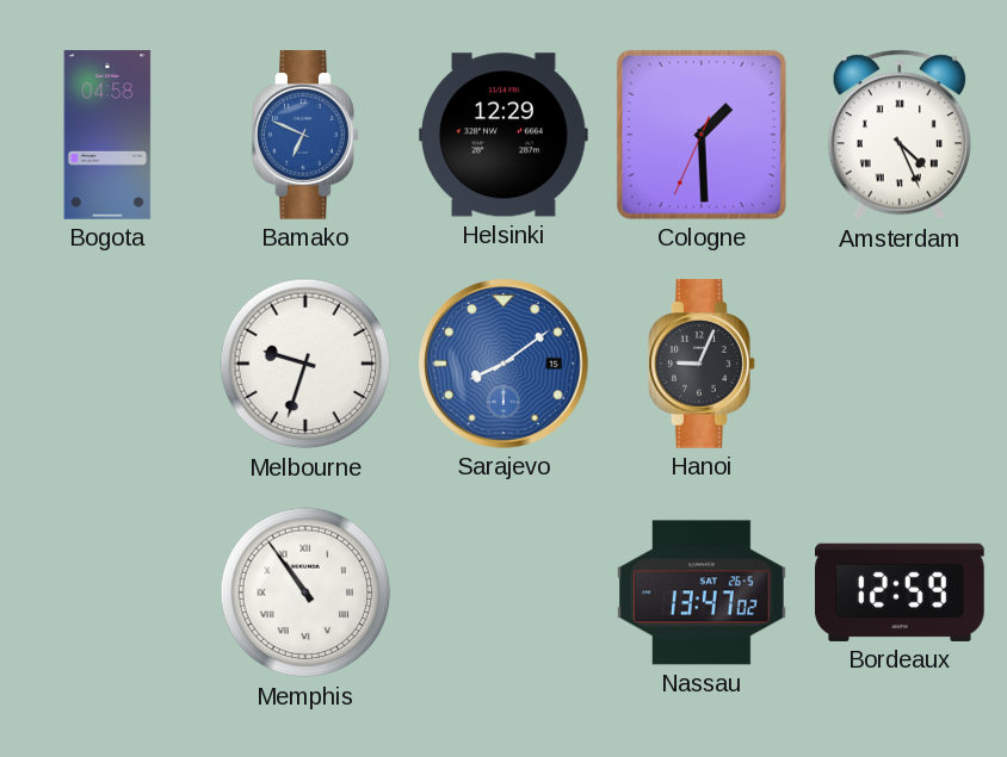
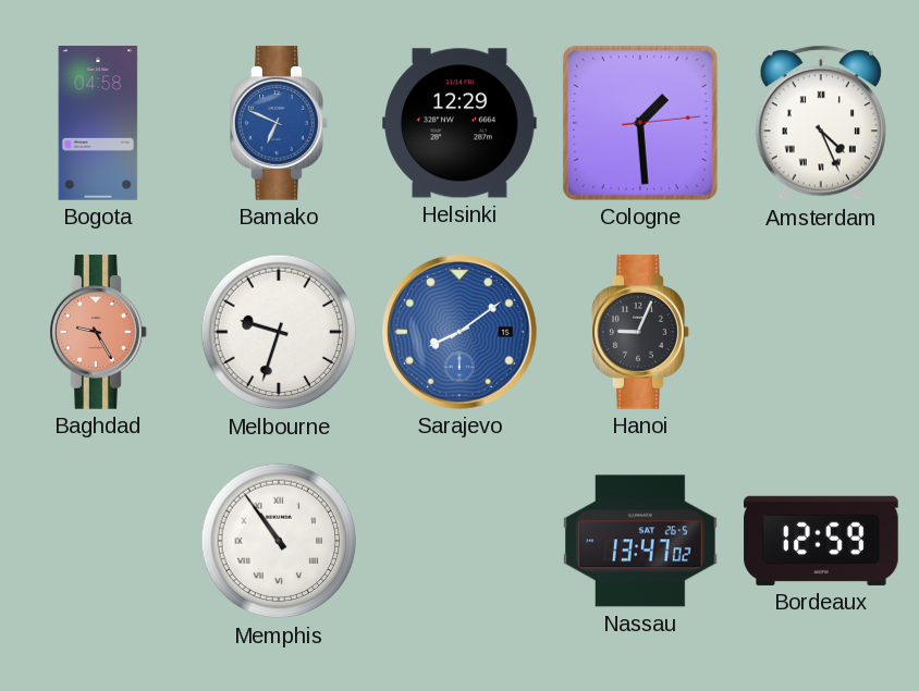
Cologne: 1:29:34 -> 1:29:14
Baghdad: none -> 9:25
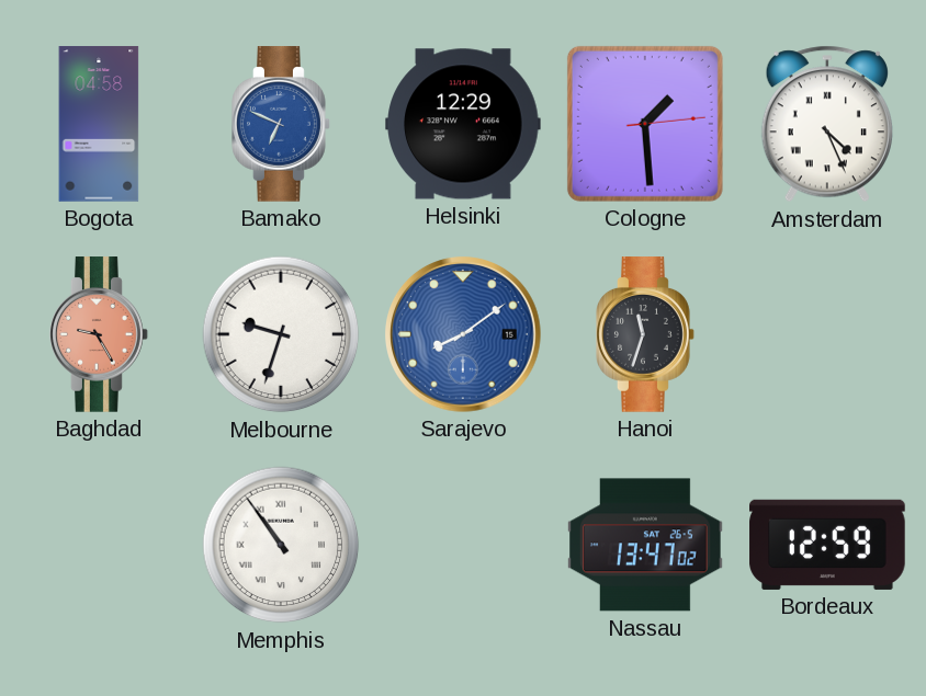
Hanoi: 9:04 -> 11:33
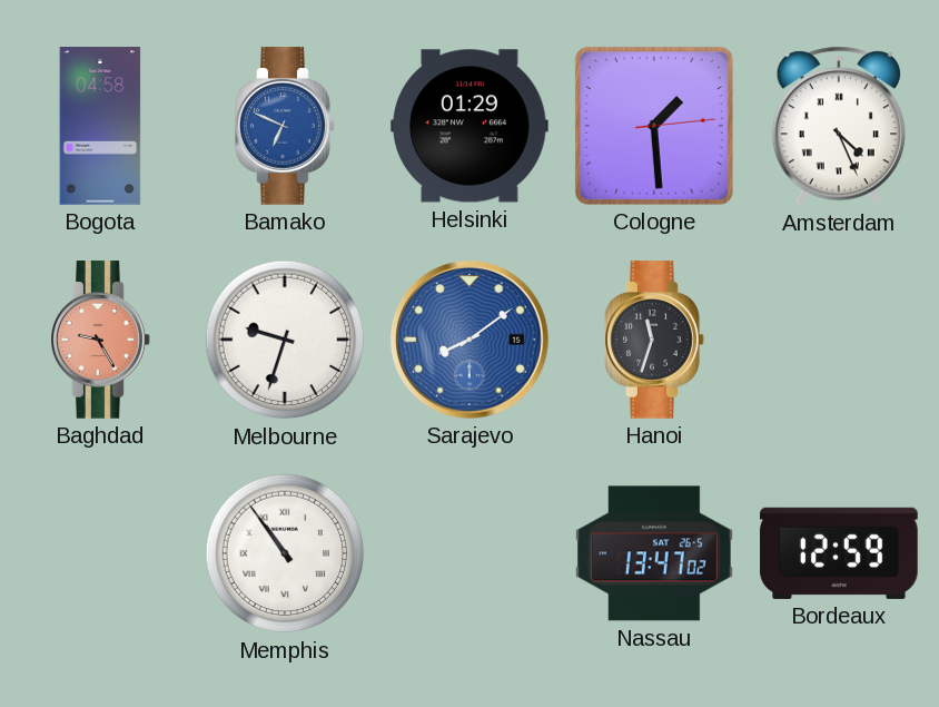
Helsinki: 12:29 -> 01:29
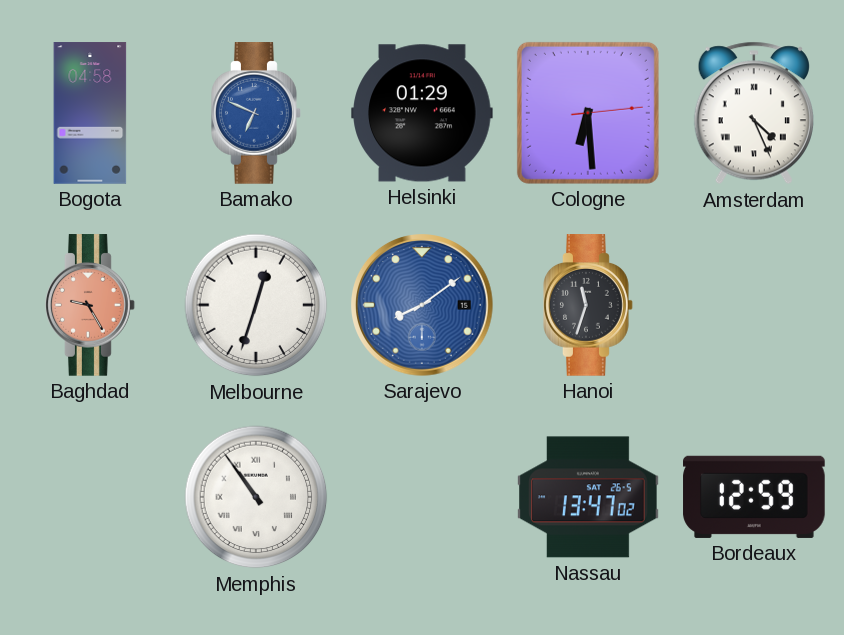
Cologne: 1:29 -> 6:29
Melbourne: 9:33 -> 12:33
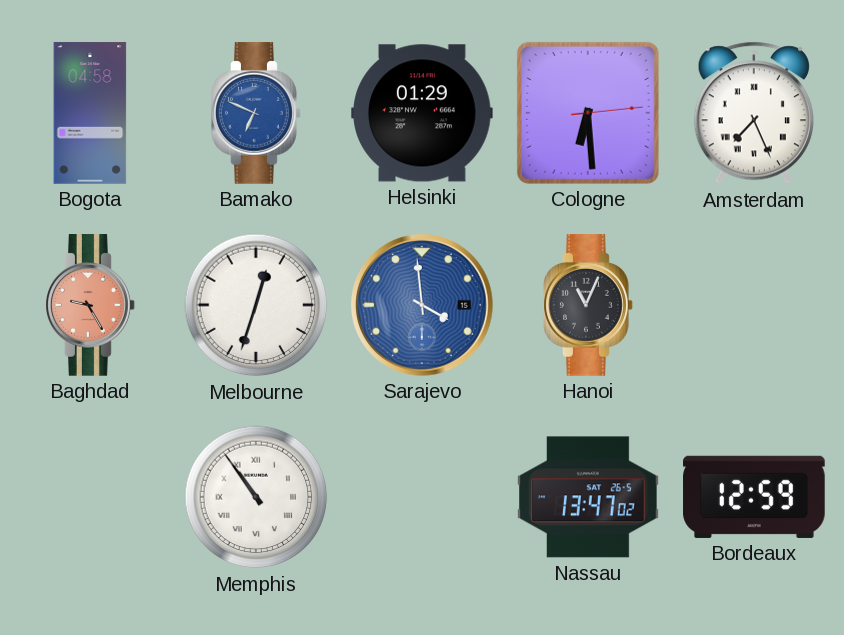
Amsterdam: 4:26 -> 7:26
Sarajevo: 8:09 -> 3:59
Hanoi: 11:33 -> 11:04
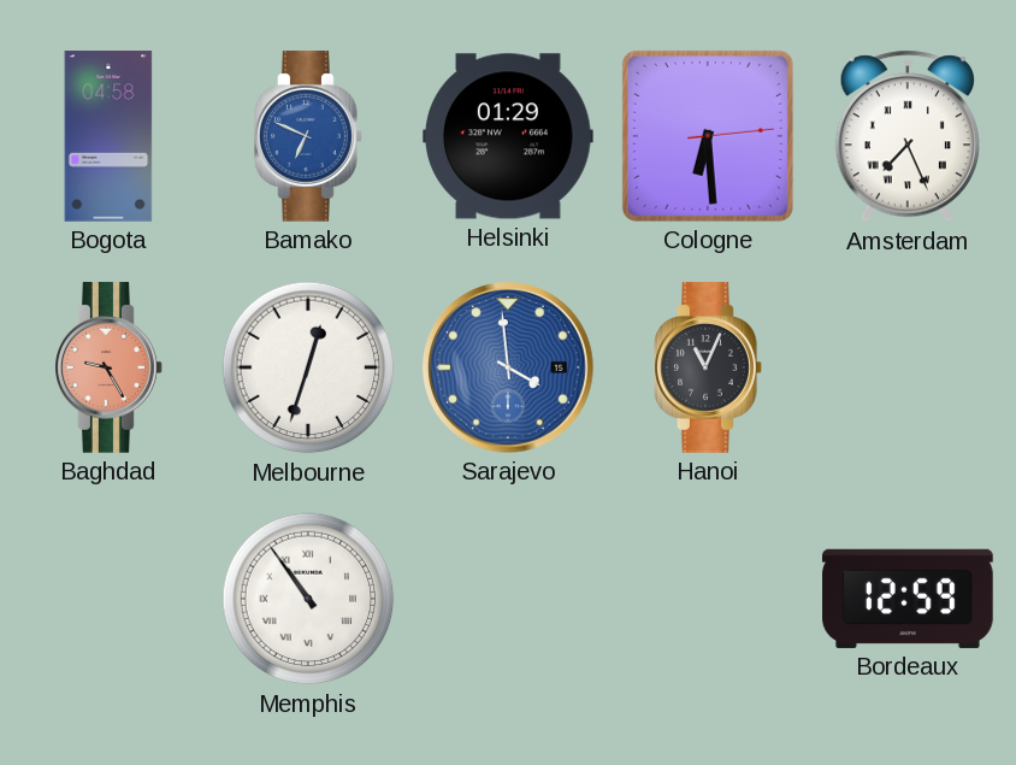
Nassau: 13:47 -> none
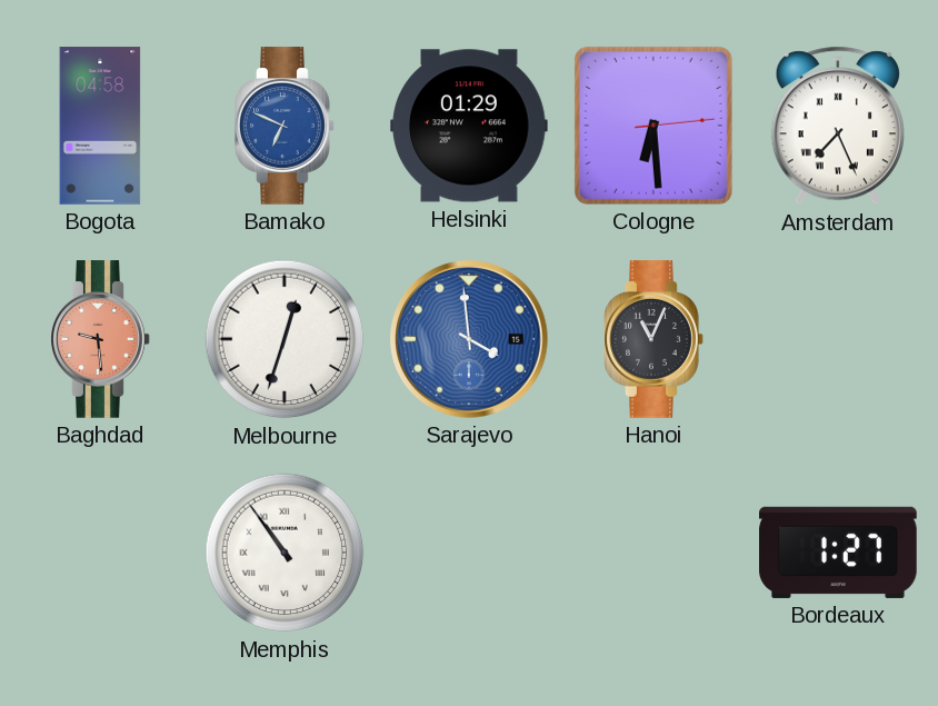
Baghdad: 9:25 -> 9:29
Bordeaux: 12:59 -> 1:27
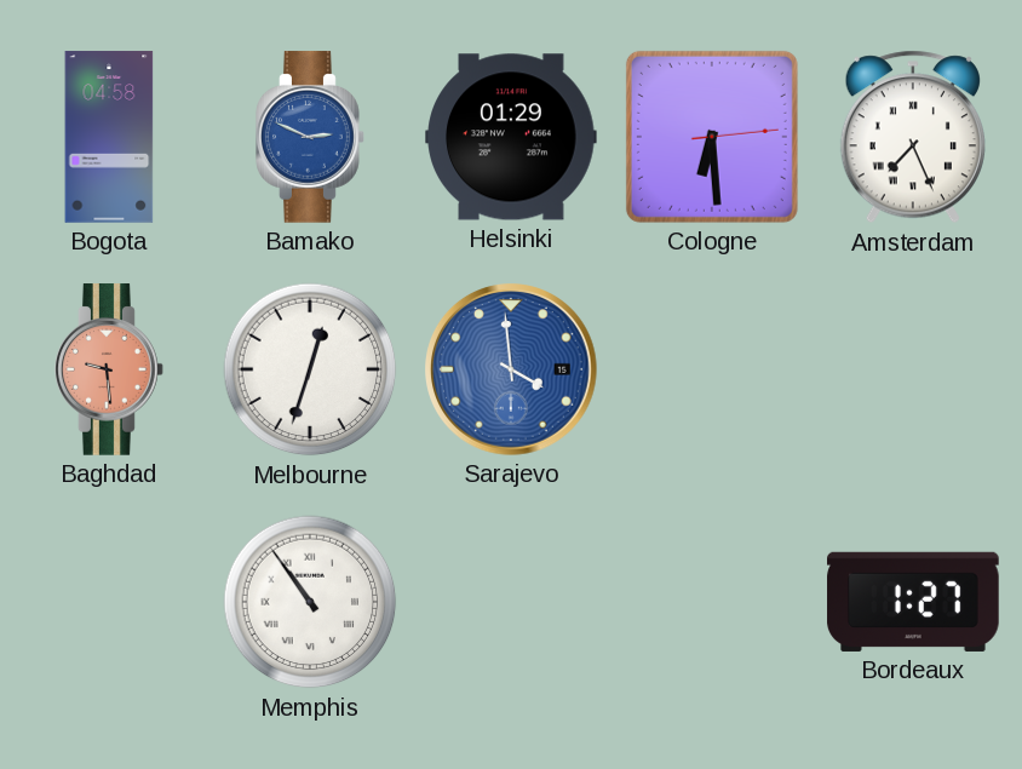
Bamako: 6:49 -> 2:49
Hanoi: 11:04 -> none
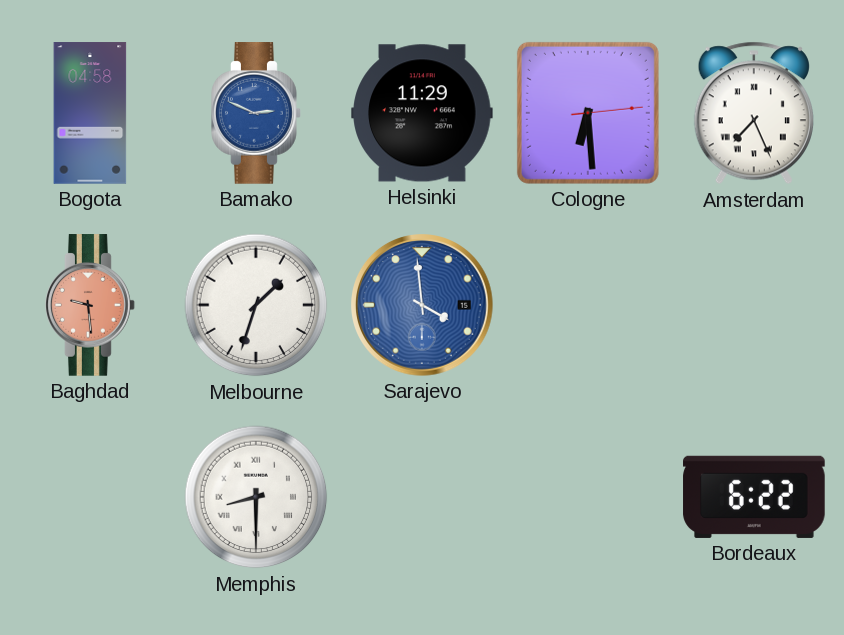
Helsinki: 01:29 -> 11:29
Melbourne: 12:33 -> 1:33
Memphis: 10:54 -> 8:30
Bordeaux: 1:27 -> 6:22
